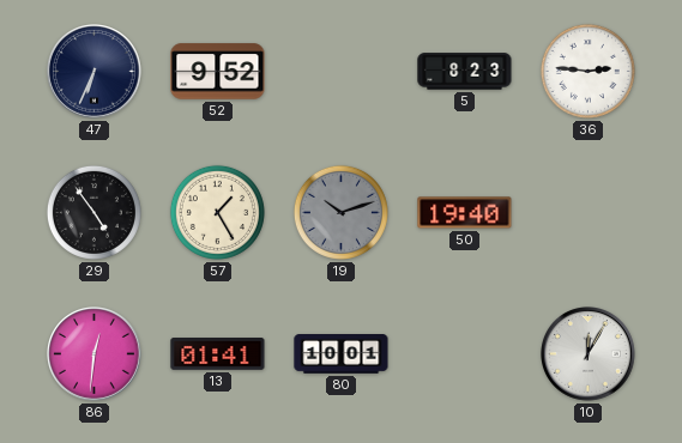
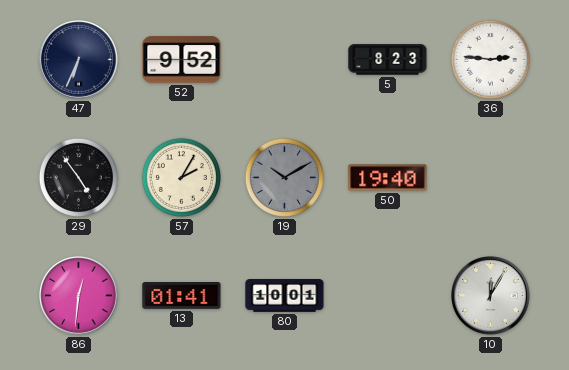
57: 1:25 -> 2:05
19: 10:12 -> 10:10
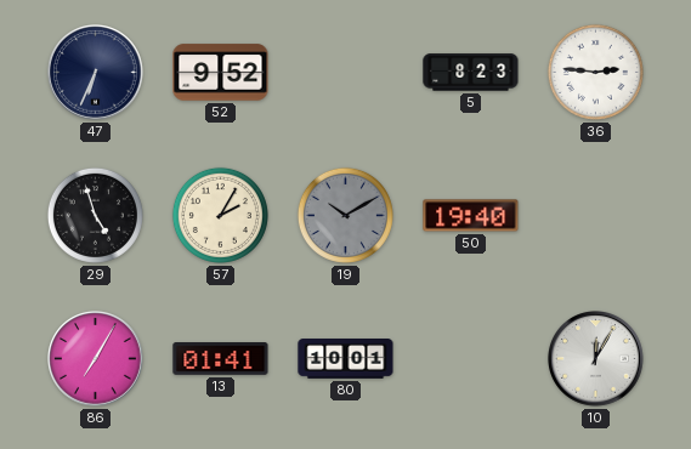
29: 4:54 -> 4:57
86: 12:31 -> 7:05
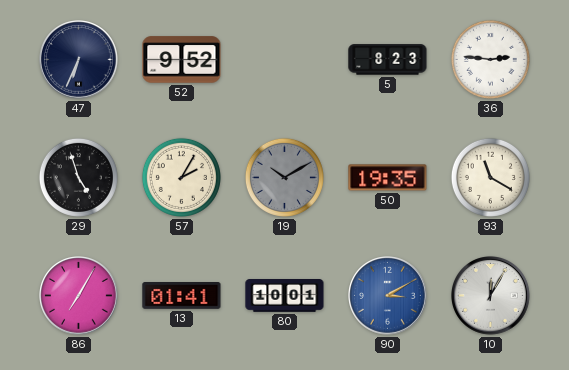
50: 19:40 -> 19:35
93: none -> 11:20
90: none -> 3:10
